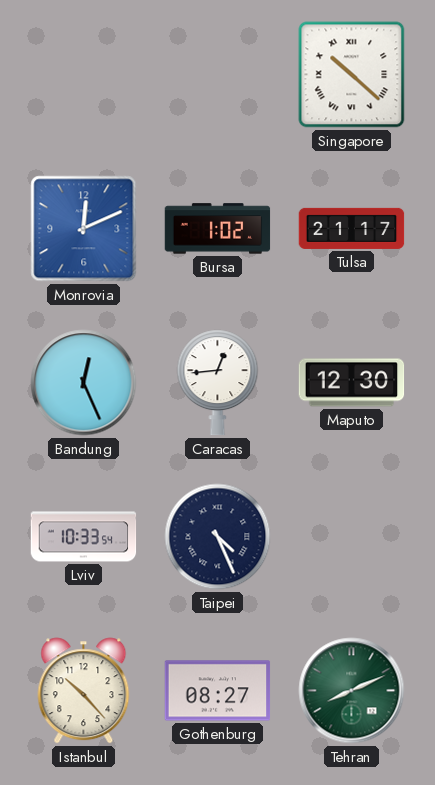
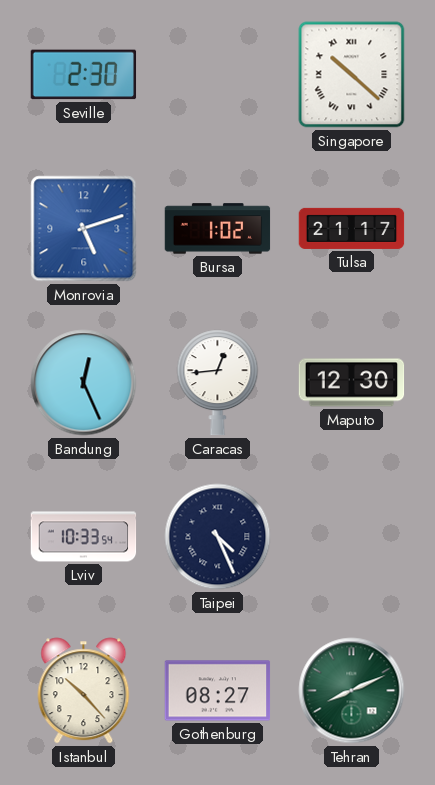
Seville: none -> 2:30
Monrovia: 12:11 -> 5:12
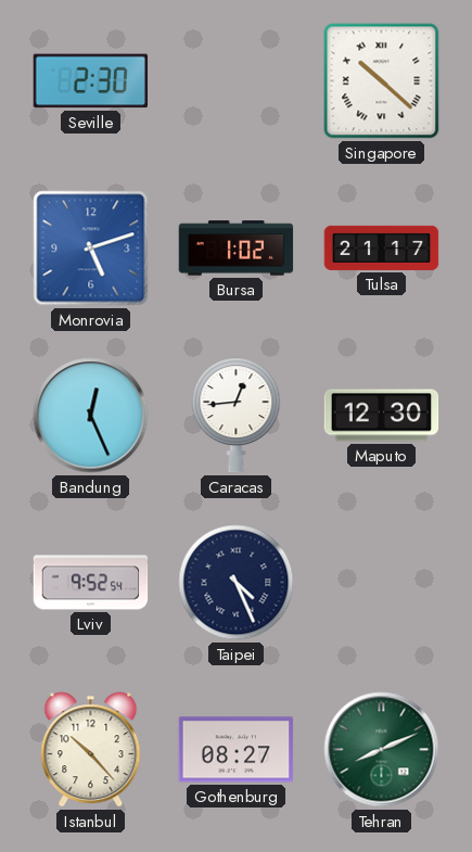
Lviv: 10:33 -> 9:52
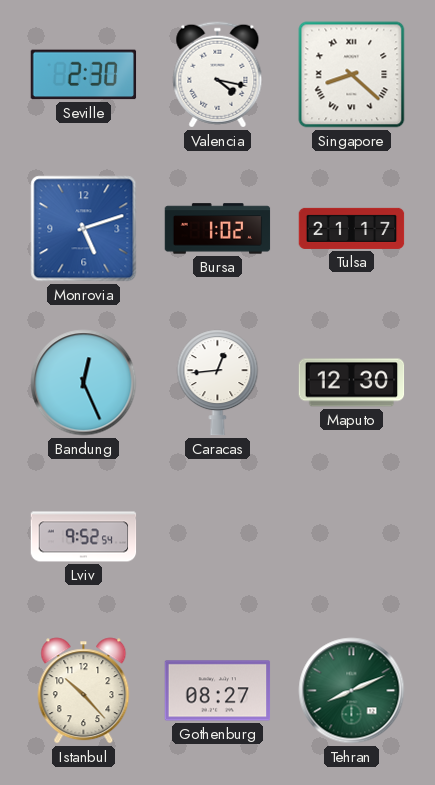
Valencia: none -> 4:17
Singapore: 10:22 -> 8:22
Taipei: 4:26 -> none
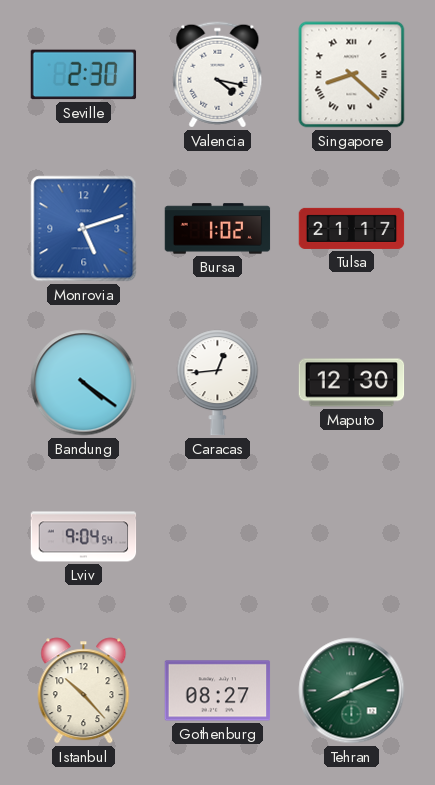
Bandung: 12:26 -> 4:21
Lviv: 9:52 -> 9:04
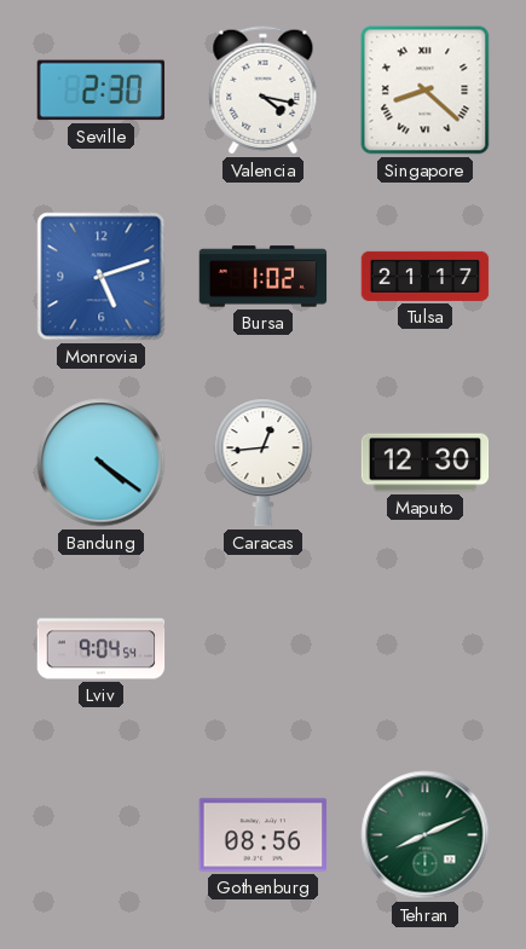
Istanbul: 10:23 -> none
Gothenburg: 08:27 -> 08:56
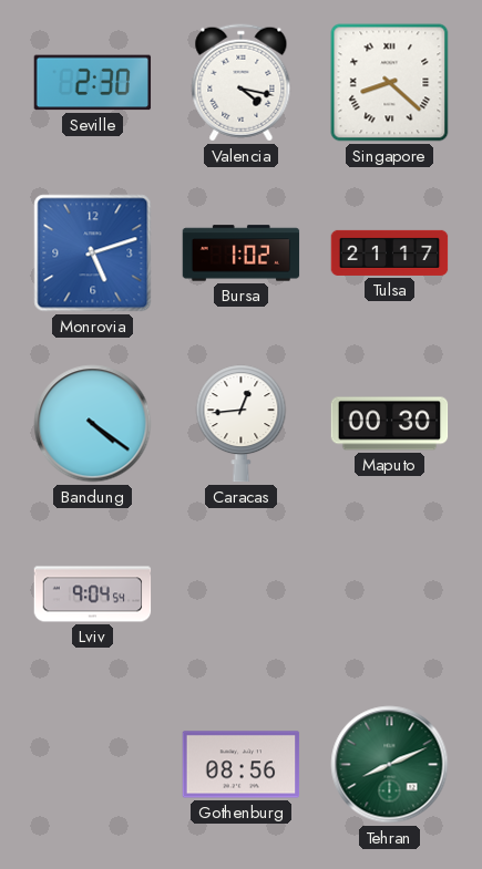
Maputo: 12:30 -> 00:30
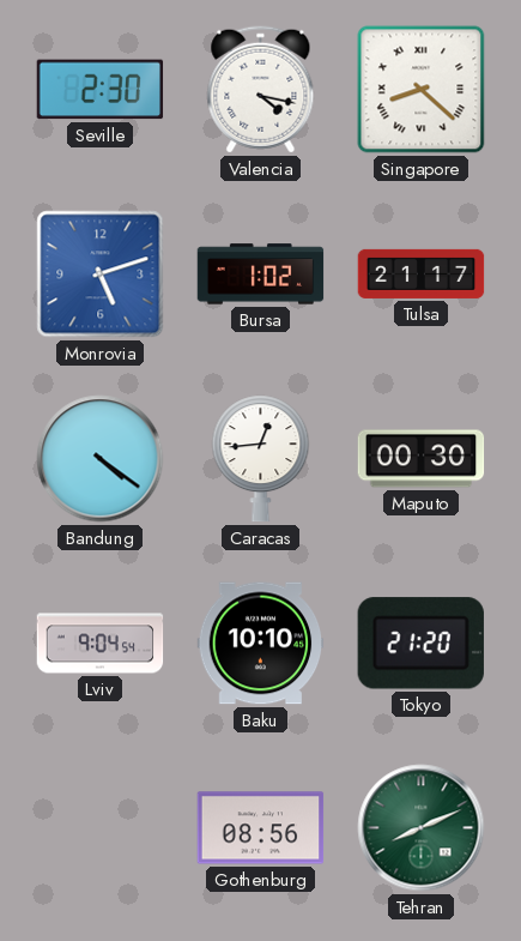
Baku: none -> 10:10
Tokyo: none -> 21:20
